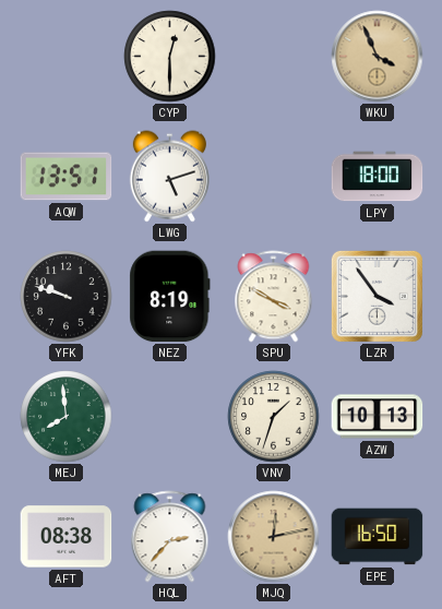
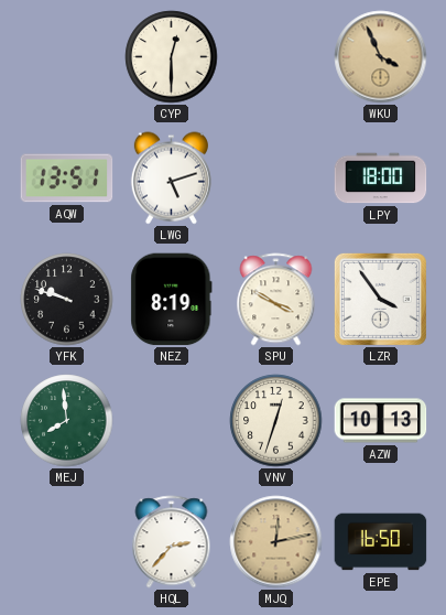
VNV: 1:33 -> 12:33
AFT: 08:38 -> none
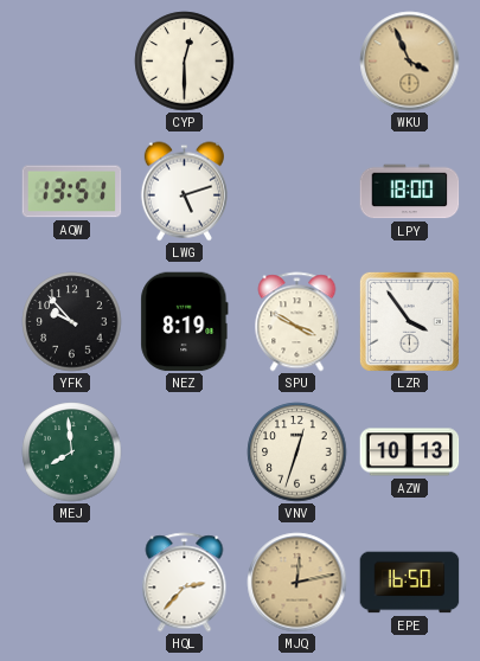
YFK: 9:48 -> 9:53
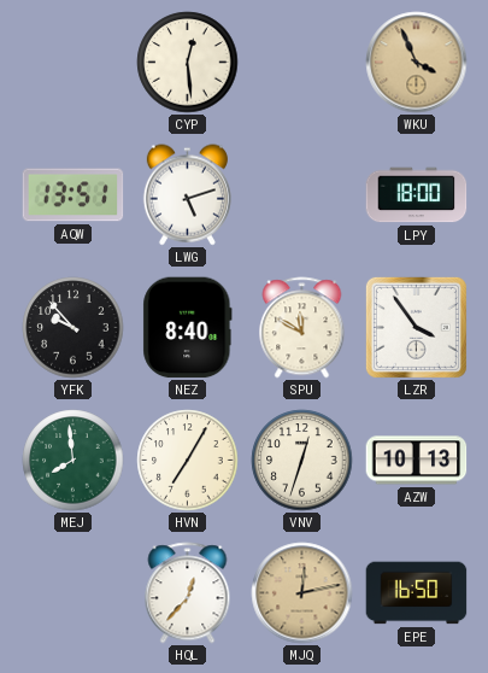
CYP: 12:30 -> 12:29
NEZ: 8:19 -> 8:40
SPU: 3:50 -> 11:50
HVN: none -> 7:05
HQL: 2:37 -> 12:37
